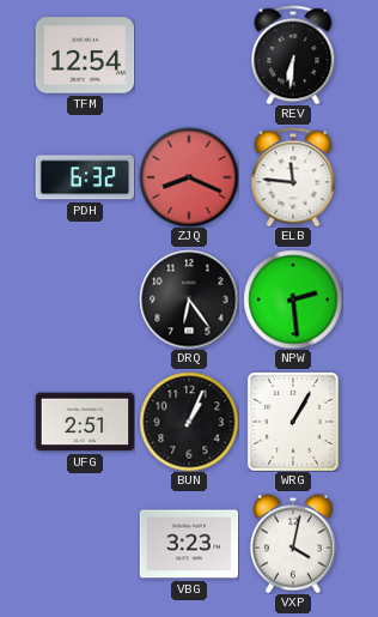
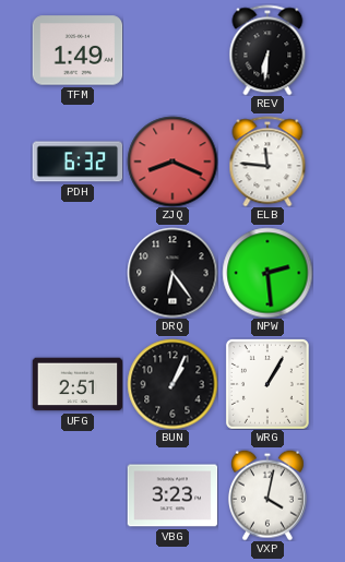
TFM: 12:54 -> 1:49
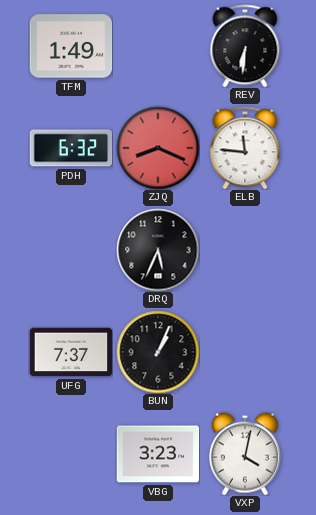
DRQ: 6:24 -> 5:34
NPW: 2:29 -> none
UFG: 2:51 -> 7:37
WRG: 1:05 -> none
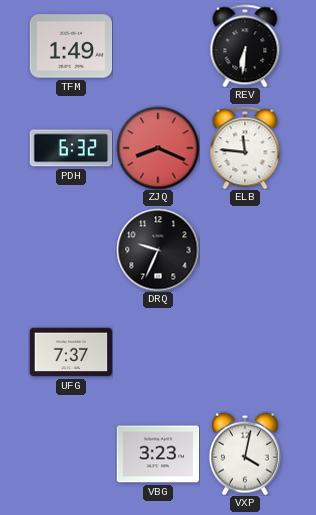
DRQ: 5:34 -> 9:34
BUN: 1:04 -> none
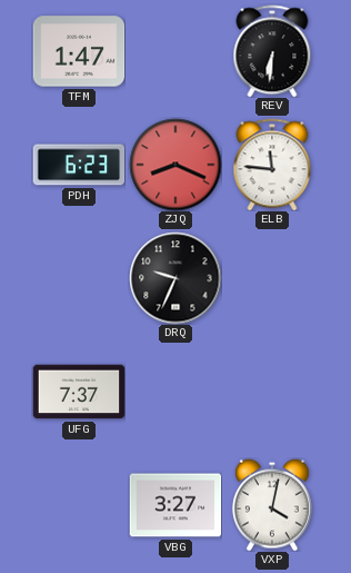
TFM: 1:49 -> 1:47
PDH: 6:32 -> 6:23
VBG: 3:23 -> 3:27
